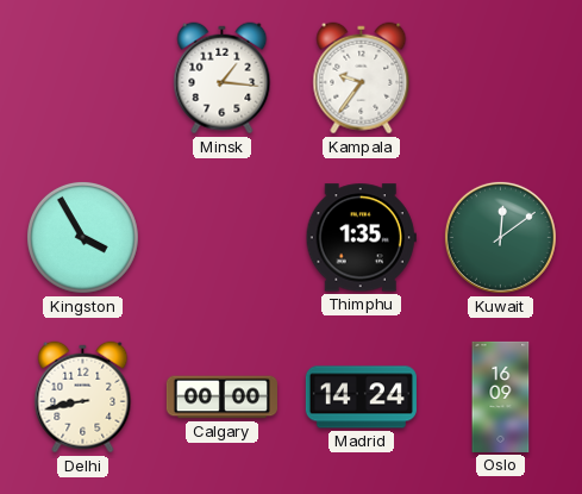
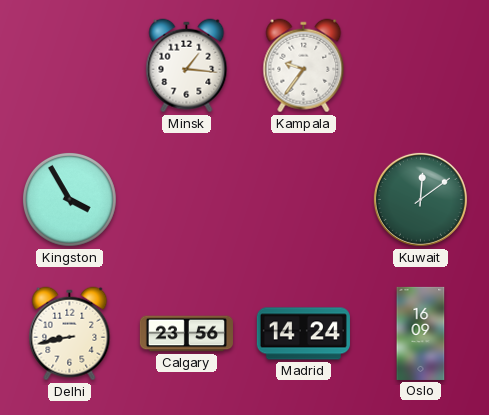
Thimphu: 1:35 -> none
Calgary: 00:00 -> 23:56
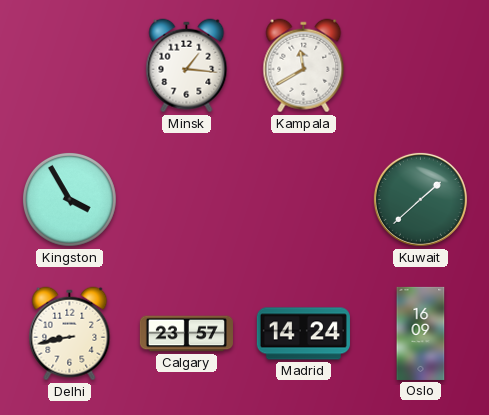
Kampala: 9:36 -> 11:40
Kuwait: 12:09 -> 1:38
Calgary: 23:56 -> 23:57
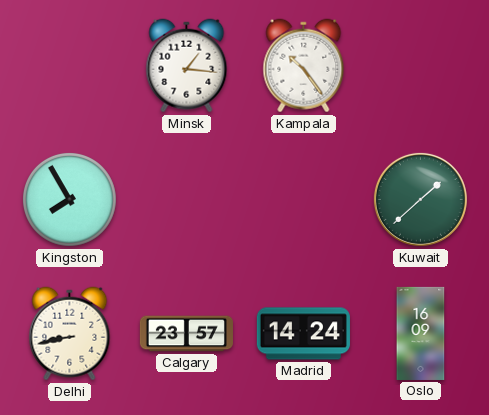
Kampala: 11:40 -> 10:24
Kingston: 3:55 -> 7:55
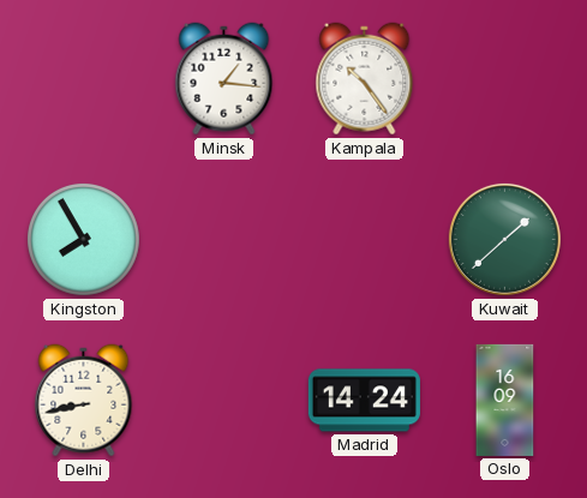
Calgary: 23:57 -> none
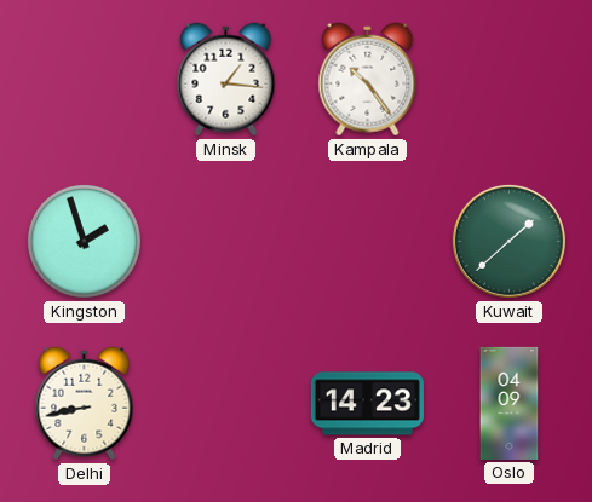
Kingston: 7:55 -> 1:57
Madrid: 14:24 -> 14:23
Oslo: 16:09 -> 04:09
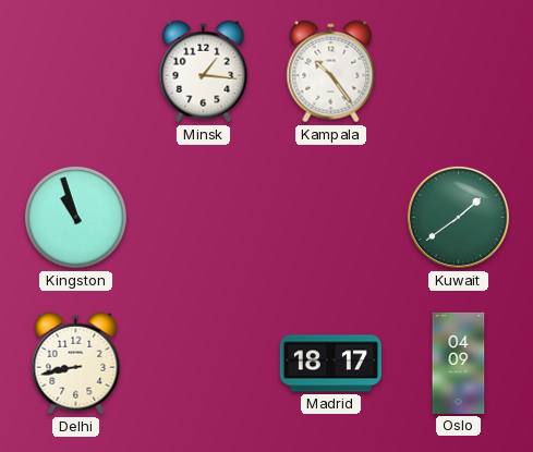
Kingston: 1:57 -> 10:57
Kuwait: 1:38 -> 1:39
Madrid: 14:23 -> 18:17
